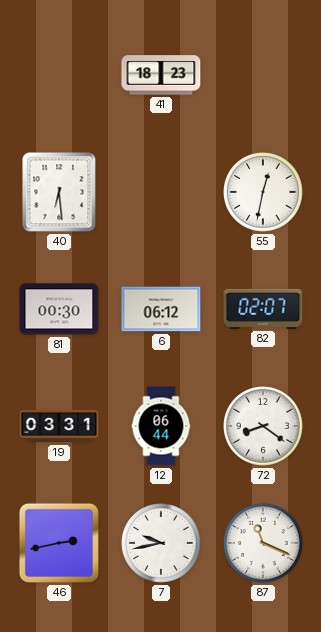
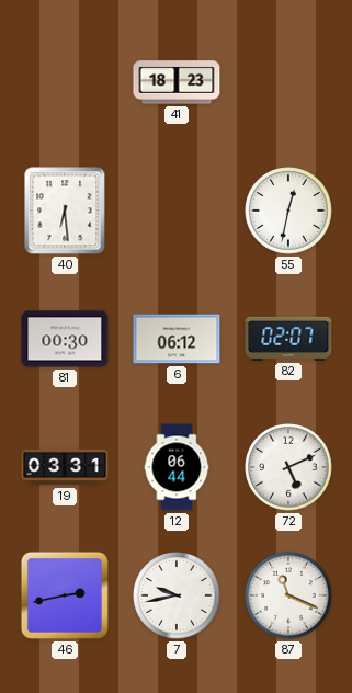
72: 8:21 -> 5:11
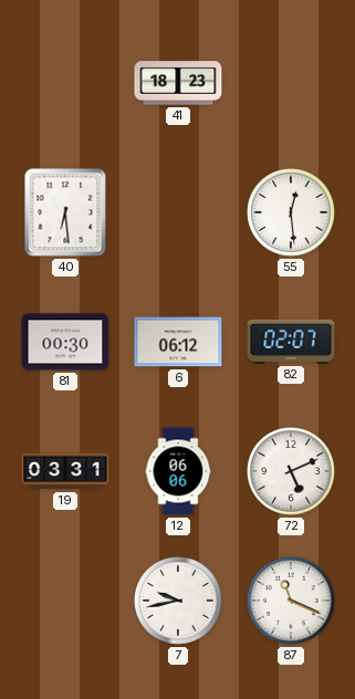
55: 12:32 -> 12:29
12: 06:44 -> 06:06
46: 2:43 -> none
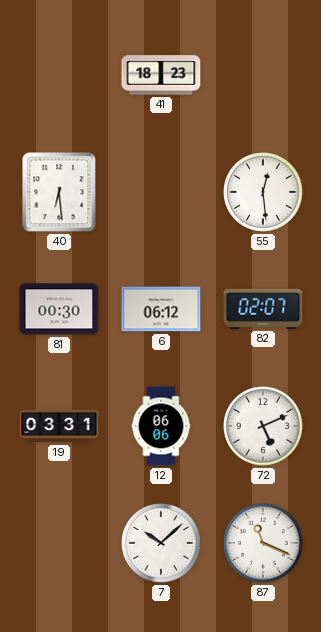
7: 9:43 -> 10:08
